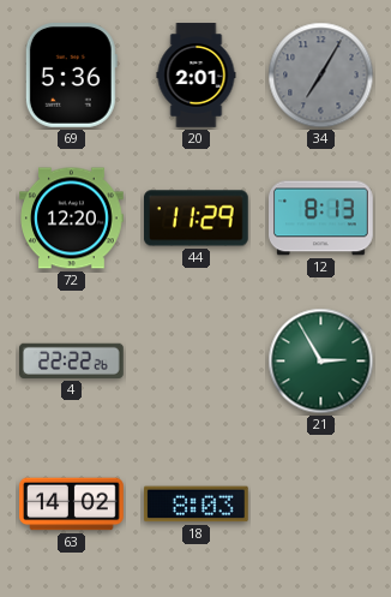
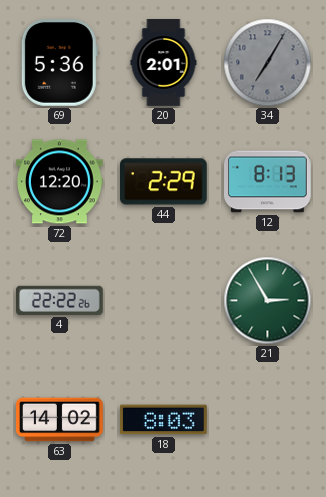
44: 11:29 -> 2:29
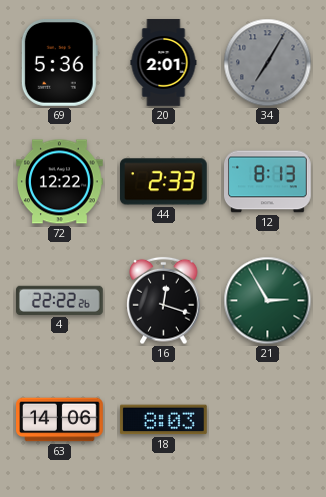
72: 12:20 -> 12:22
44: 2:29 -> 2:33
16: none -> 12:18
63: 14:02 -> 14:06
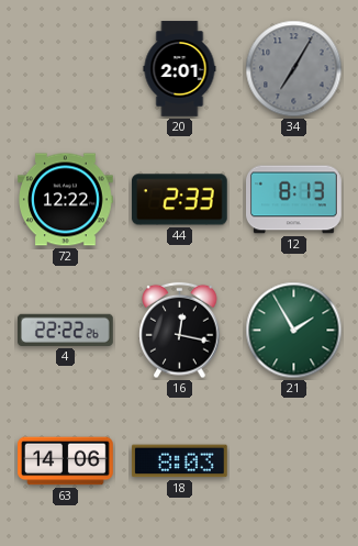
69: 5:36 -> none
16: 12:18 -> 12:17
21: 2:55 -> 1:55
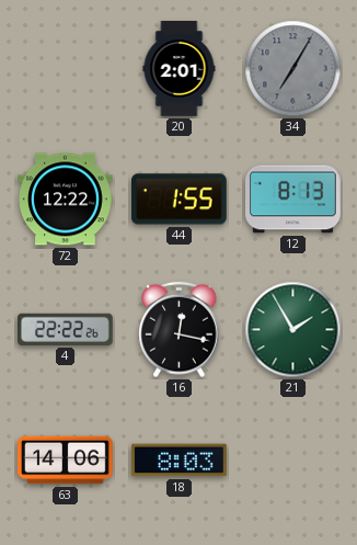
44: 2:33 -> 1:55
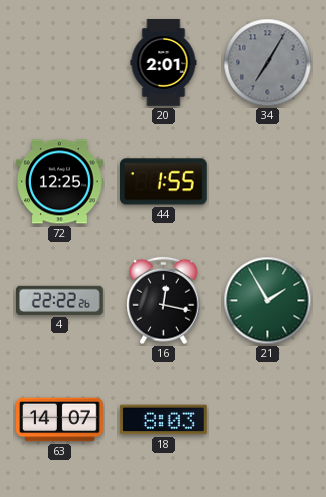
72: 12:22 -> 12:25
12: 8:13 -> none
63: 14:06 -> 14:07
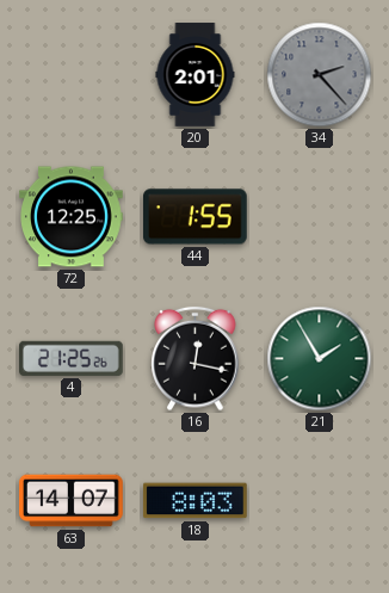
34: 7:05 -> 2:23
4: 22:22 -> 21:25
